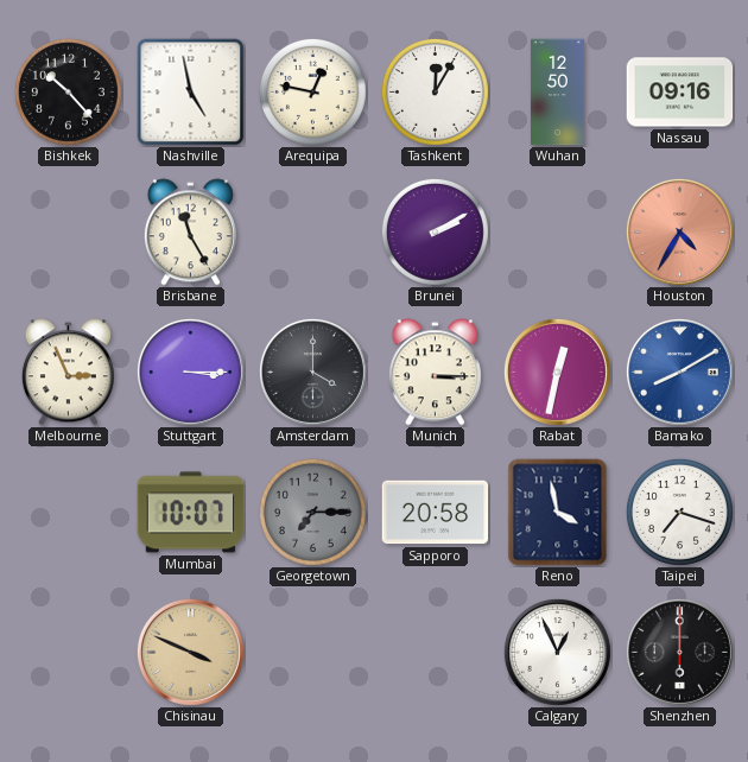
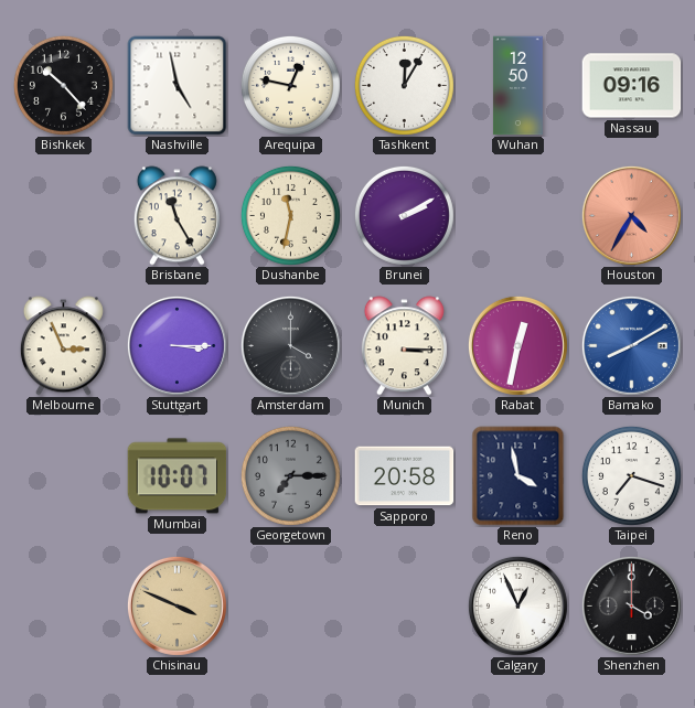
Dushanbe: none -> 11:32
Shenzhen: 6:00 -> 4:00
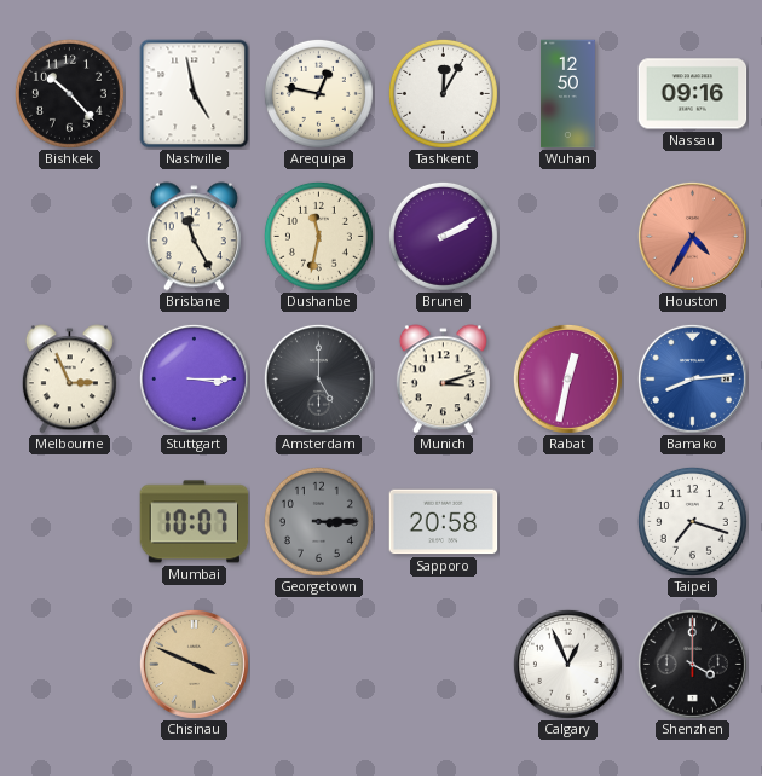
Amsterdam: 4:00 -> 5:00
Munich: 3:15 -> 3:12
Bamako: 8:10 -> 8:14
Georgetown: 7:15 -> 3:15
Reno: 3:58 -> none
